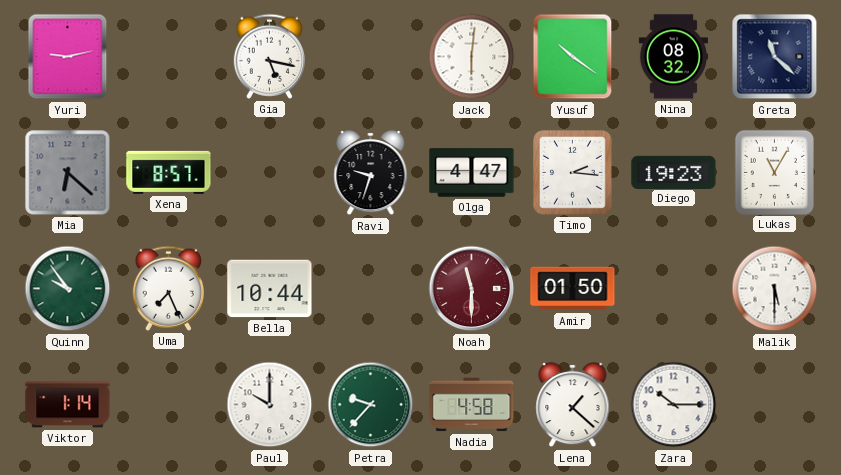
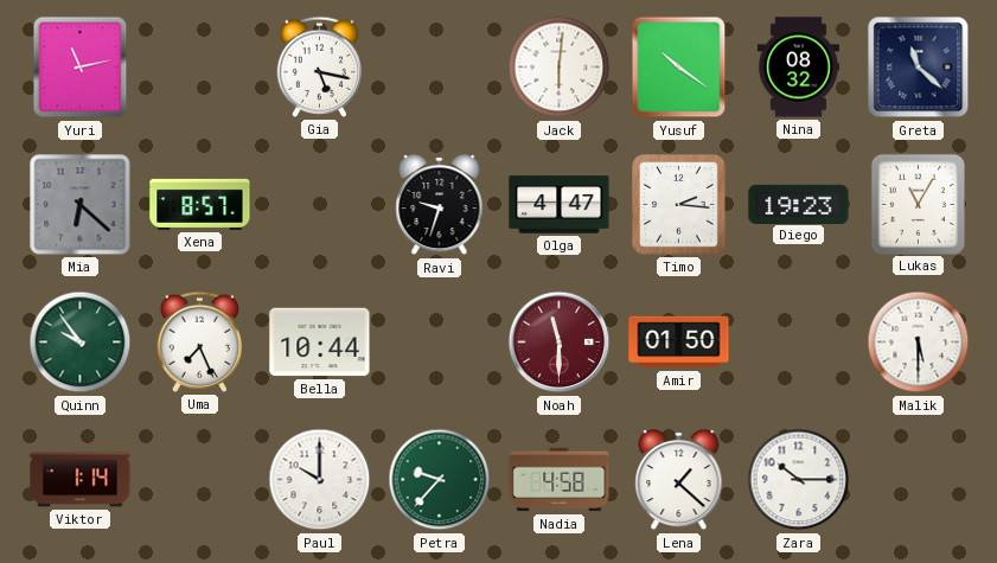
Yuri: 9:13 -> 11:13
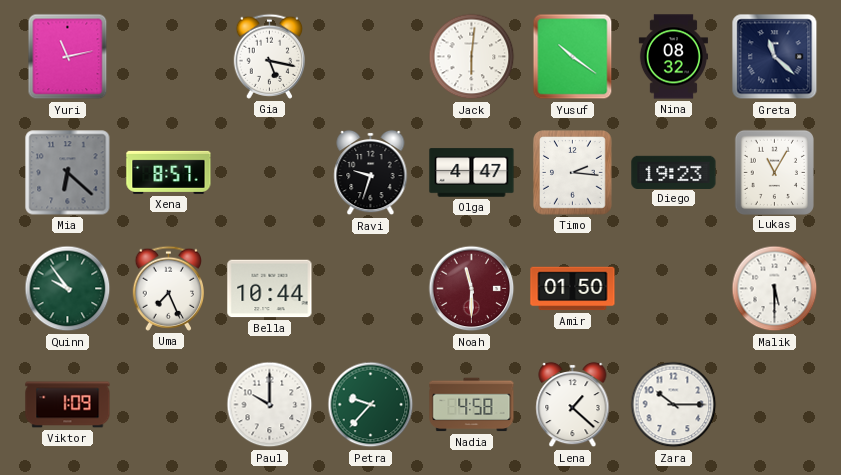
Viktor: 1:14 -> 1:09
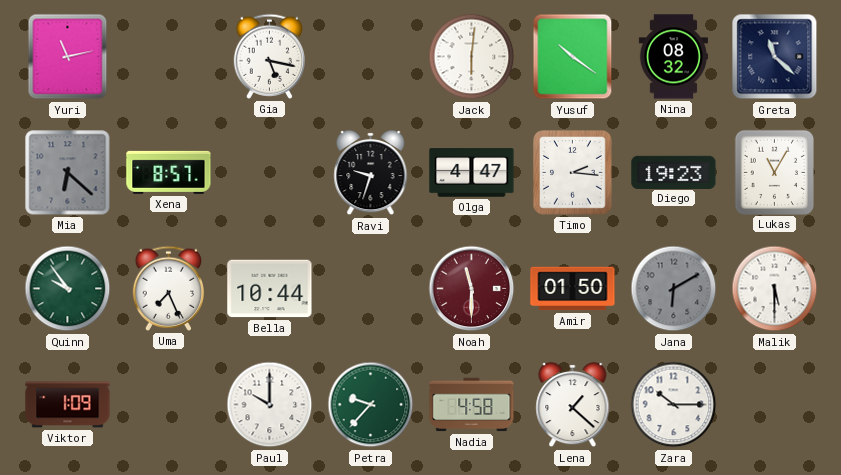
Jana: none -> 6:10
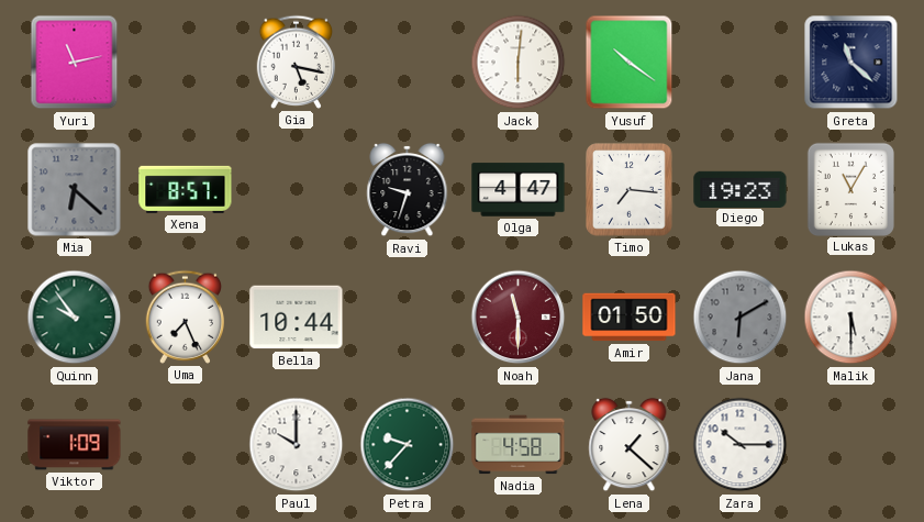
Nina: 08:32 -> none
Timo: 2:16 -> 7:16
